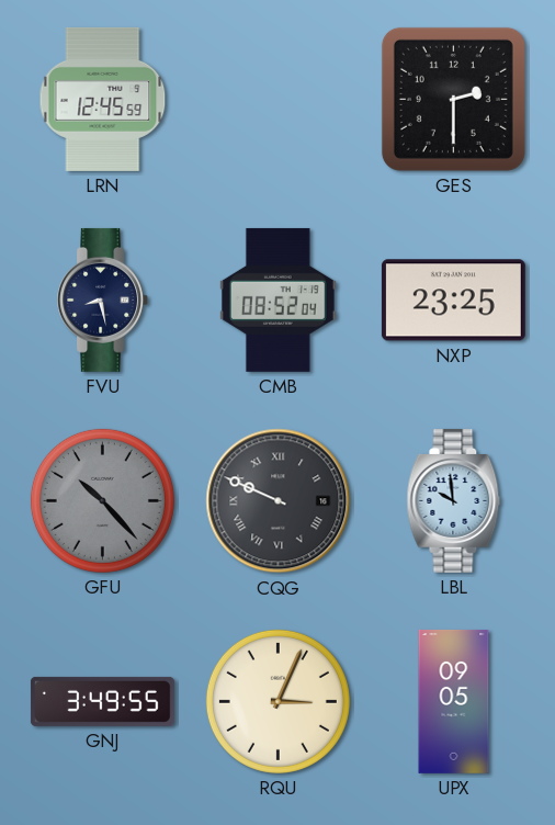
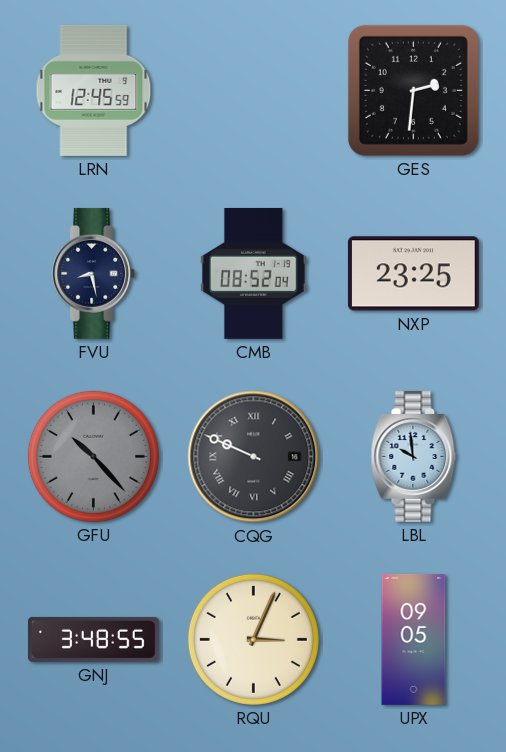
GES: 2:30 -> 2:31
GNJ: 3:49 -> 3:48
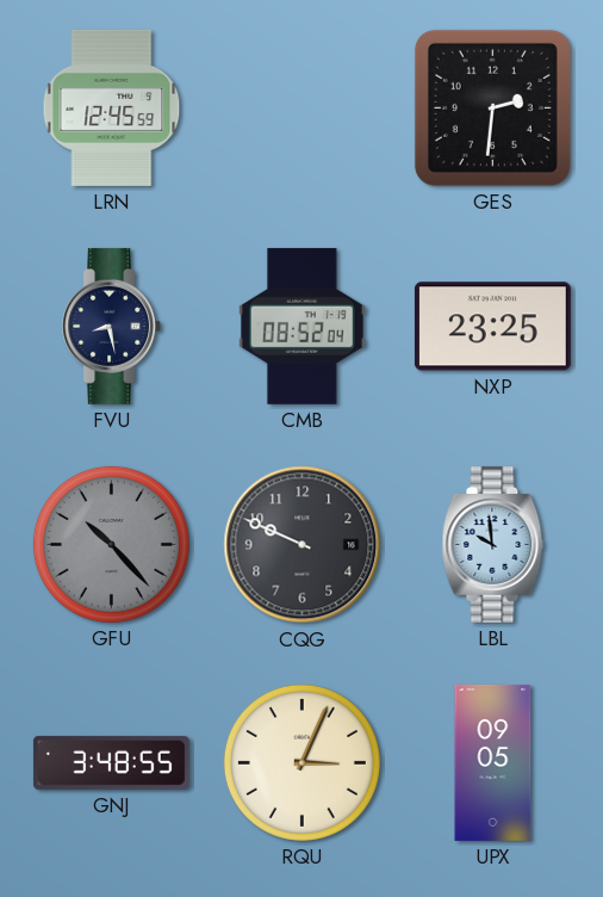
CQG numerals: Roman -> Arabic
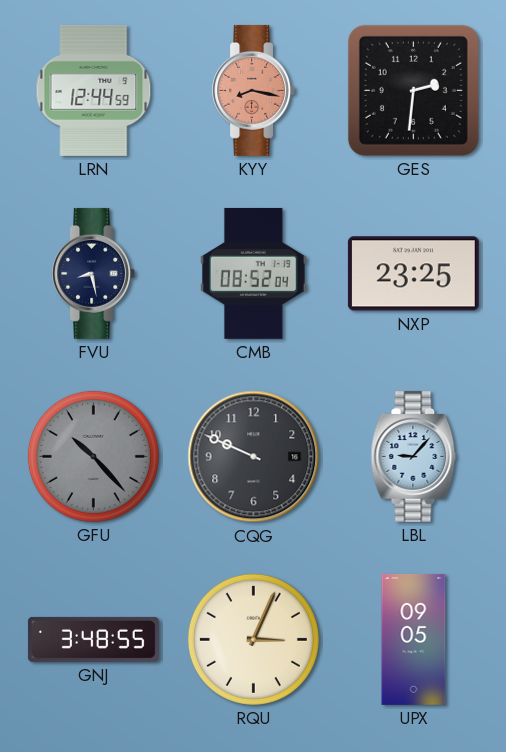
LRN: 12:45 -> 12:44
KYY: none -> 8:17
LBL: 9:59 -> 9:07
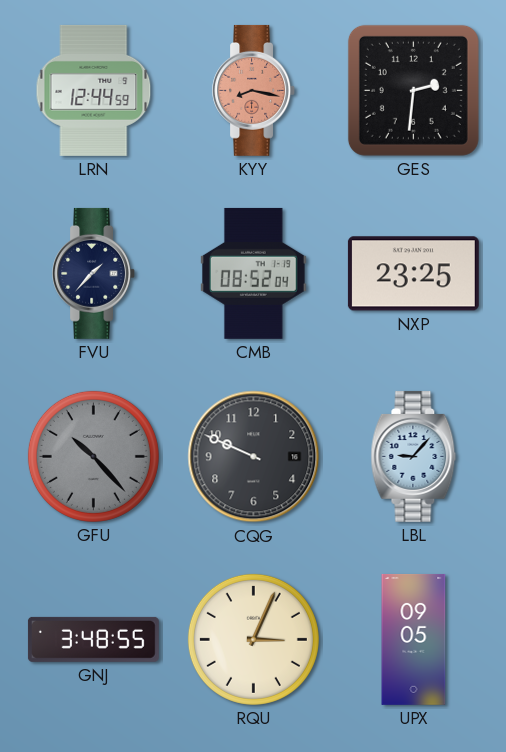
FVU: 8:28 -> 1:37
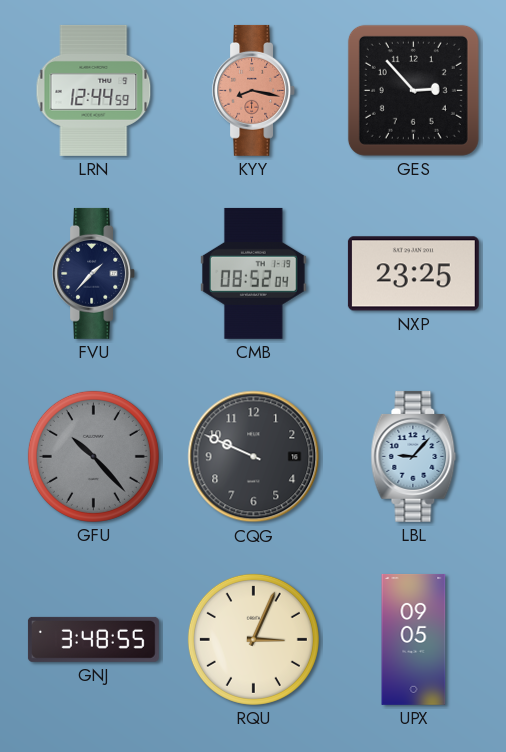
GES: 2:31 -> 2:53
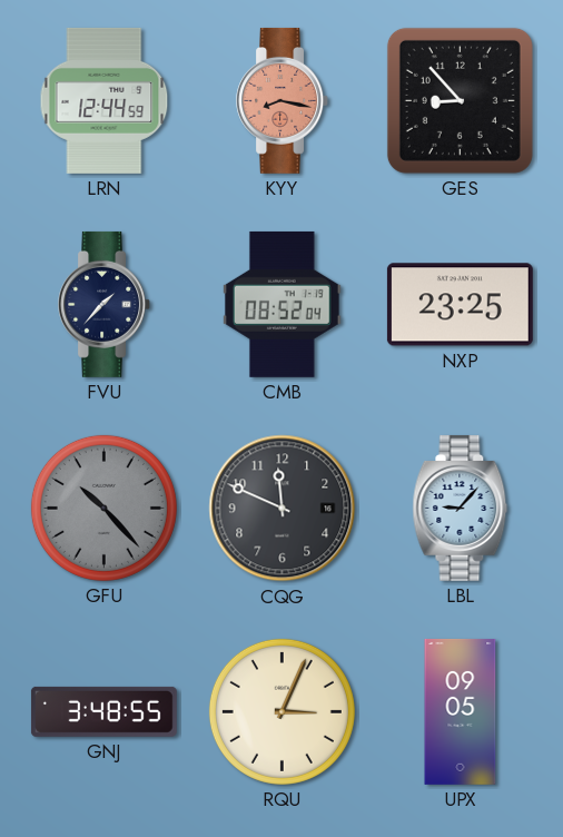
GES: 2:53 -> 8:53
CQG: 9:49 -> 11:49
